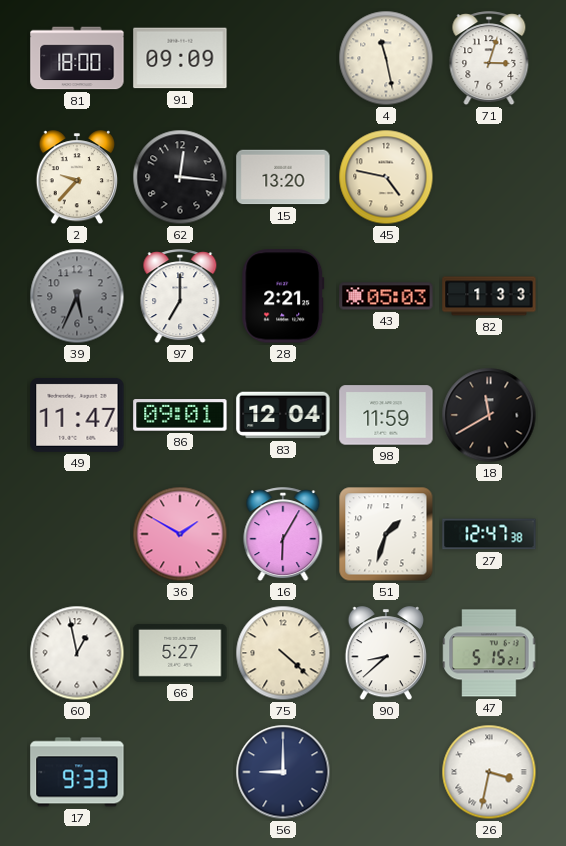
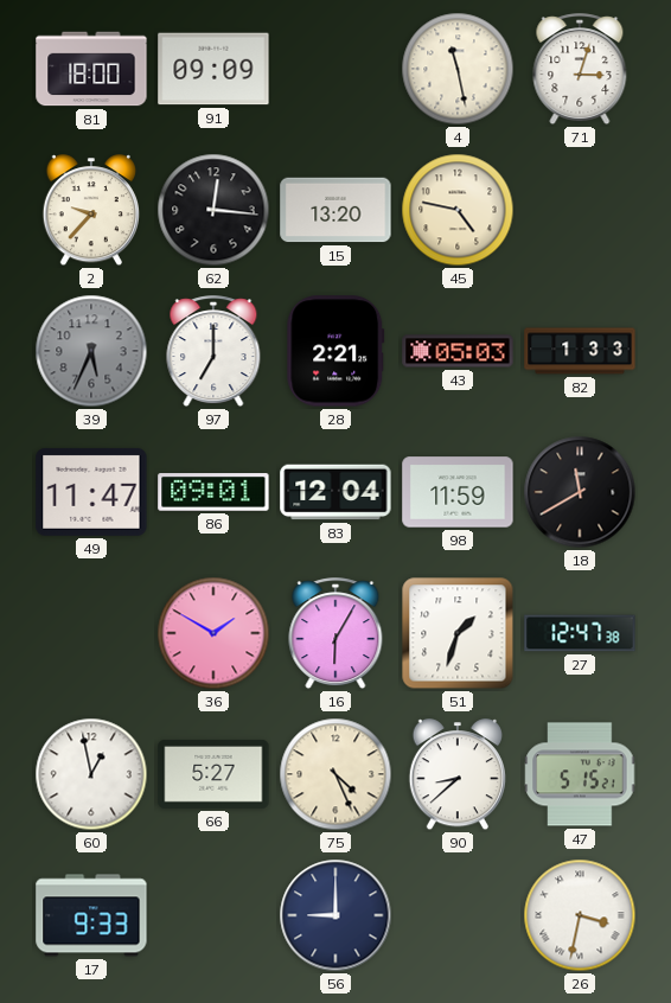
75: 4:22 -> 4:26
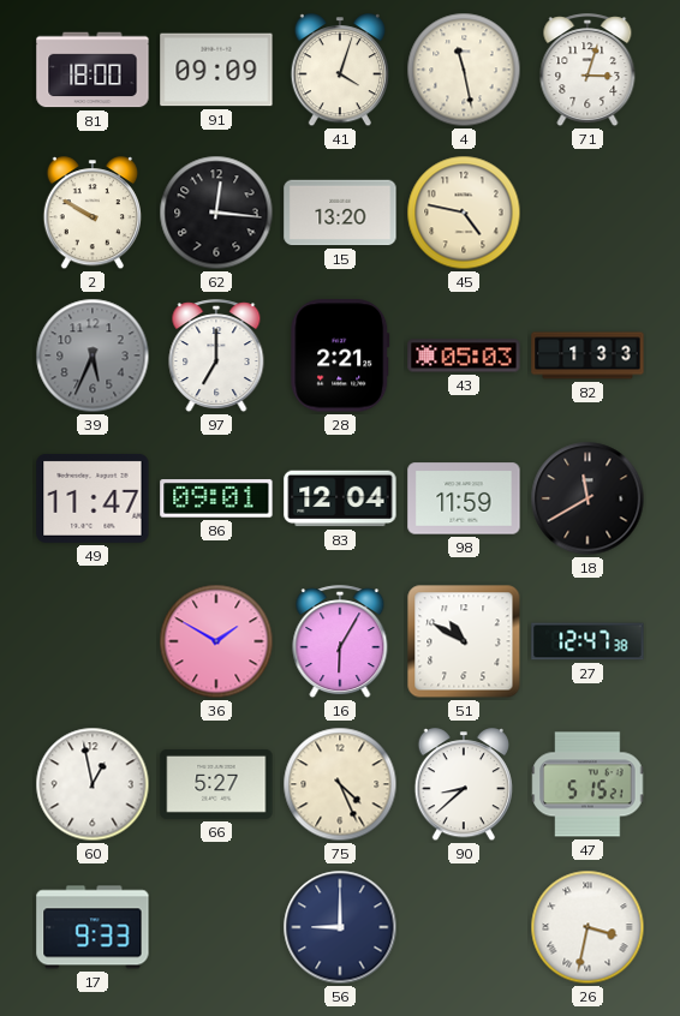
41: none -> 4:03
2: 9:37 -> 9:50
51: 1:33 -> 10:50
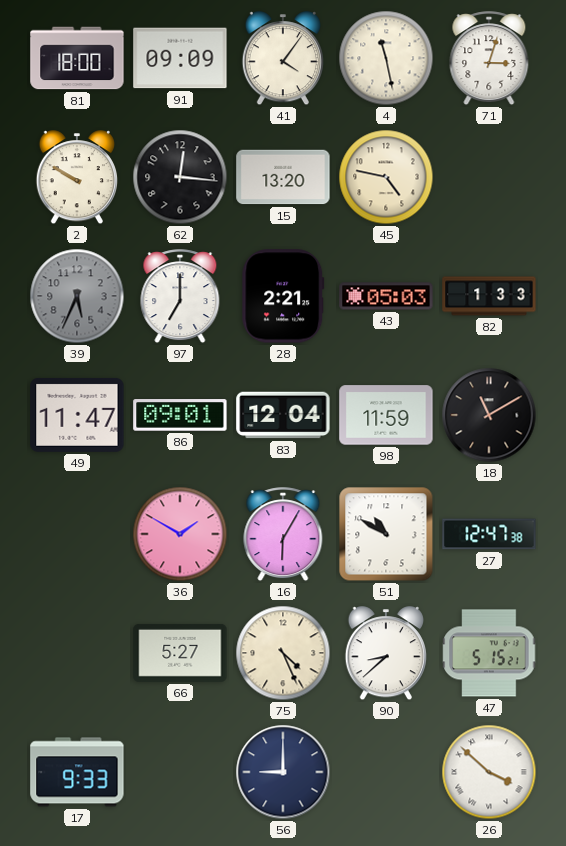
41: 4:03 -> 4:06
18: 11:40 -> 11:10
60: 12:58 -> none
26: 3:32 -> 3:52
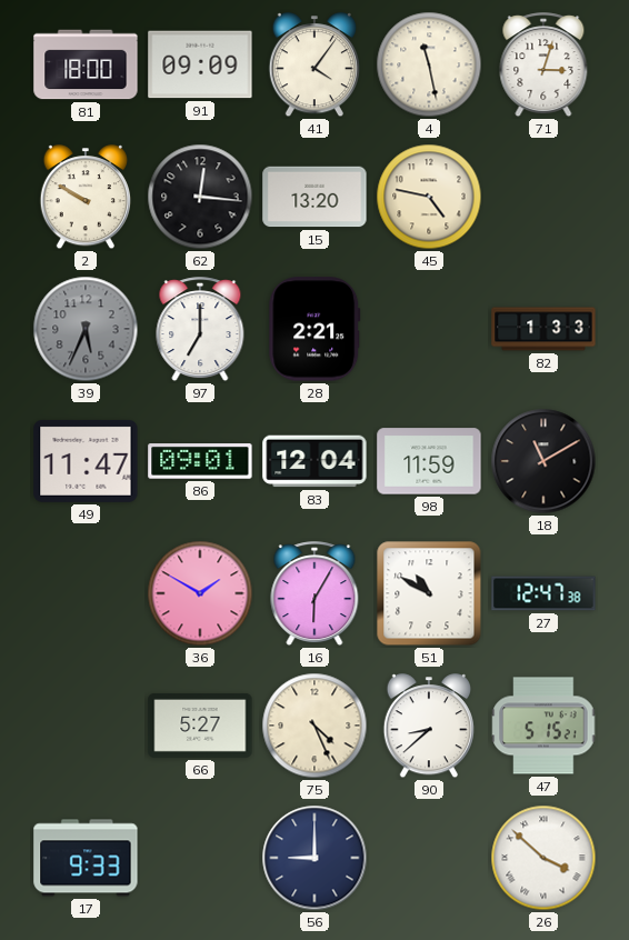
43: 05:03 -> none
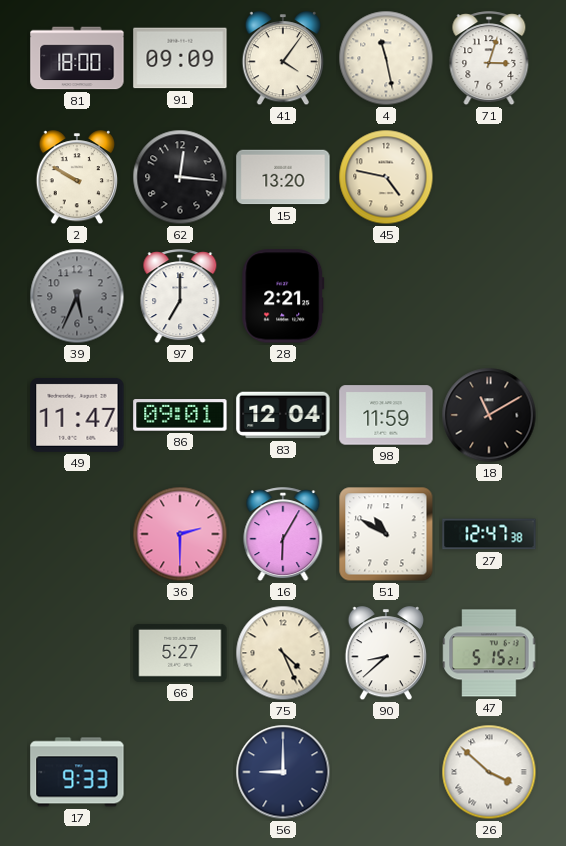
82: 1:33 -> none
36: 1:50 -> 2:30
